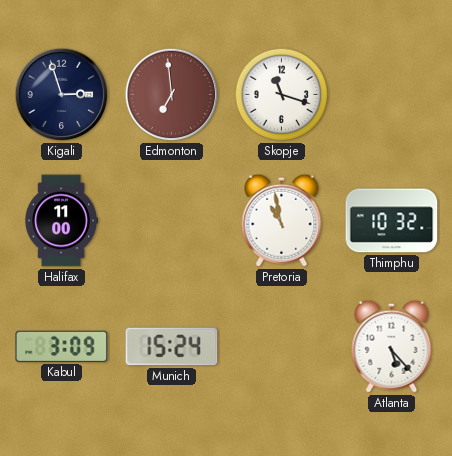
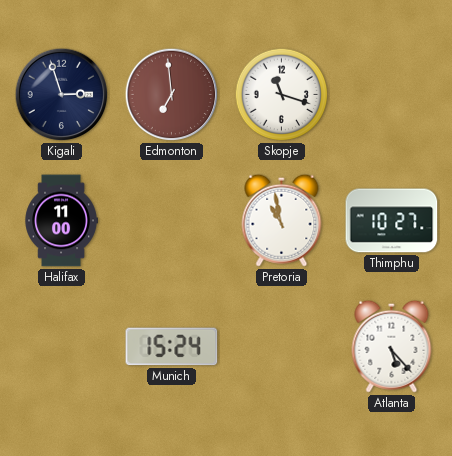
Thimphu: 10:32 -> 10:27
Kabul: 3:09 -> none
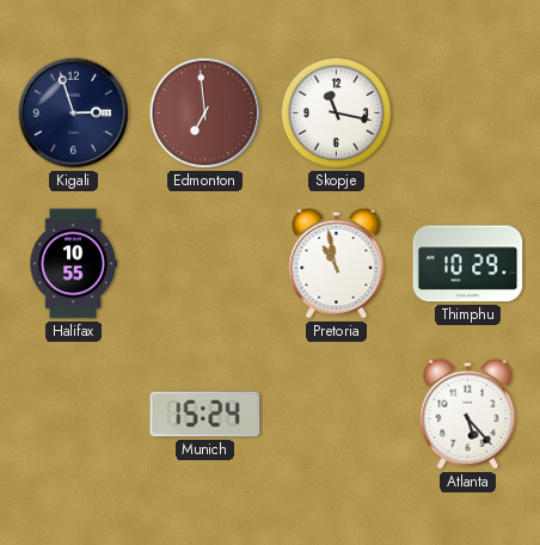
Skopje: 11:18 -> 11:17
Halifax: 11:00 -> 10:55
Thimphu: 10:27 -> 10:29
